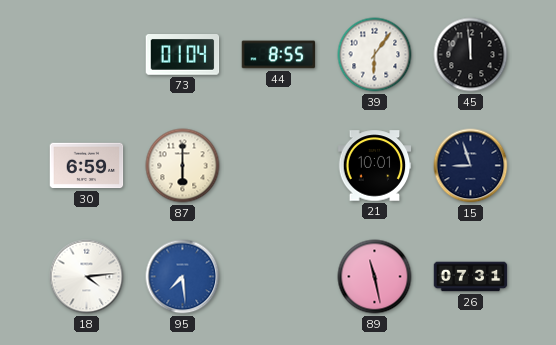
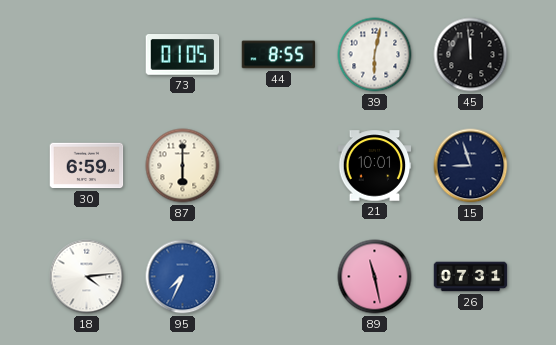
73: 01:04 -> 01:05
39: 6:06 -> 6:02
95: 7:29 -> 7:34
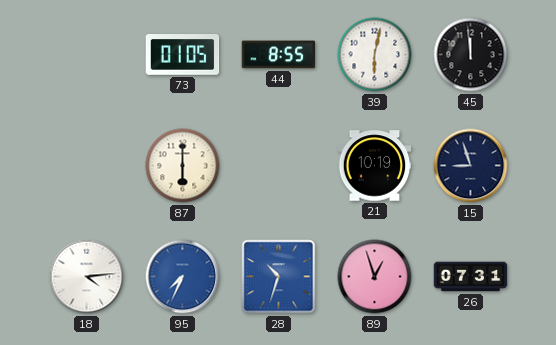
30: 6:59 -> none
21: 10:01 -> 10:19
28: none -> 10:33
89: 11:28 -> 12:57
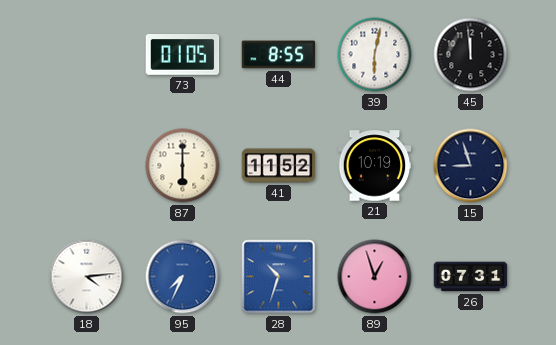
41: none -> 11:52
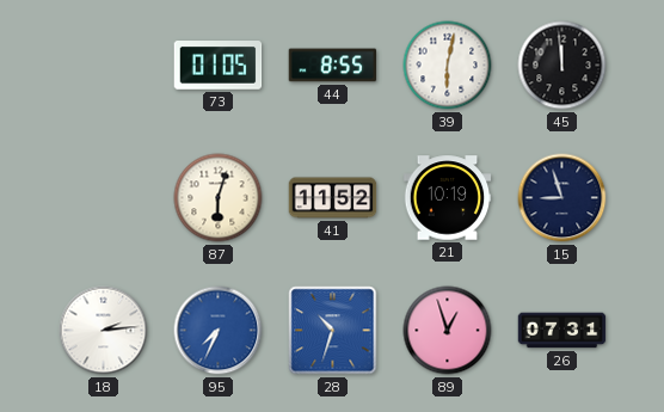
87: 6:00 -> 6:03
18: 4:14 -> 2:14
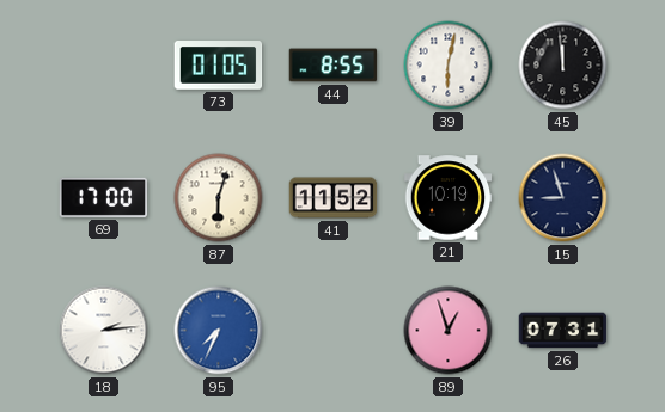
69: none -> 17:00
28: 10:33 -> none
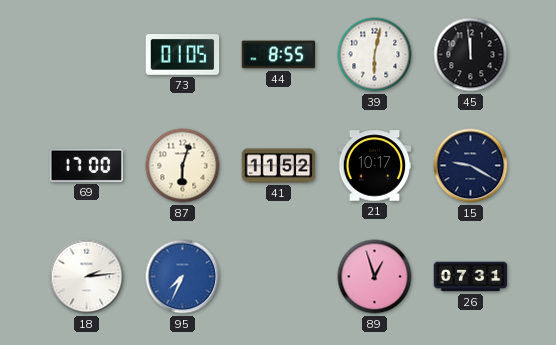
21: 10:19 -> 10:17
15: 8:57 -> 9:20
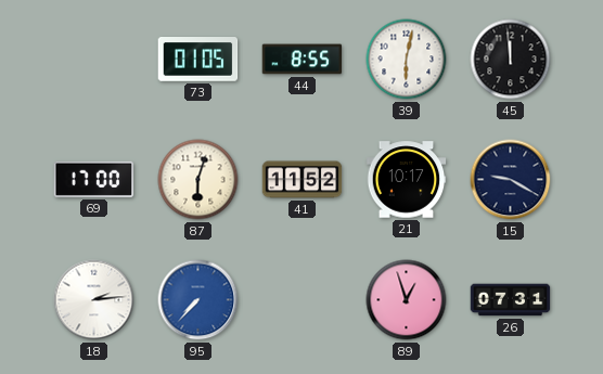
95: 7:34 -> 7:37
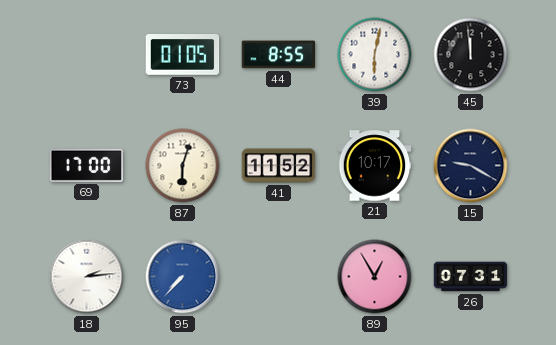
89: 12:57 -> 12:55
